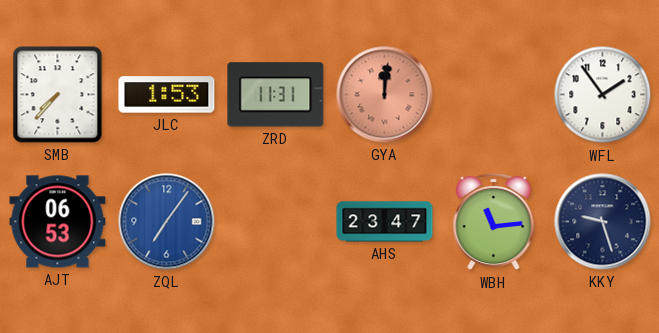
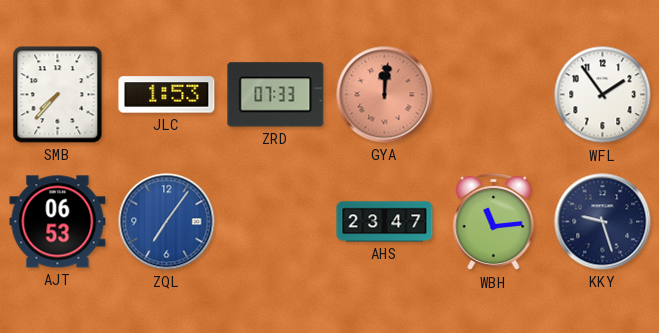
ZRD: 11:31 -> 07:33
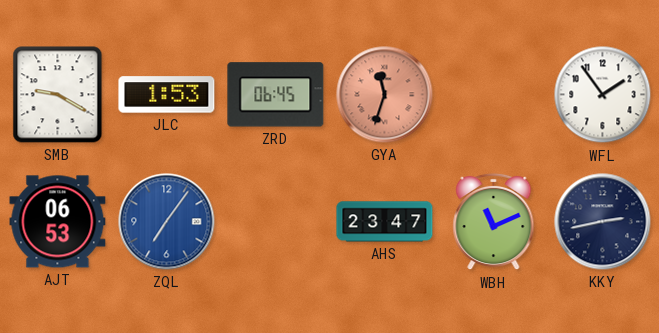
SMB: 7:37 -> 9:20
ZRD: 07:33 -> 06:45
GYA: 12:01 -> 11:33
WBH: 11:14 -> 11:11
KKY: 9:27 -> 2:43
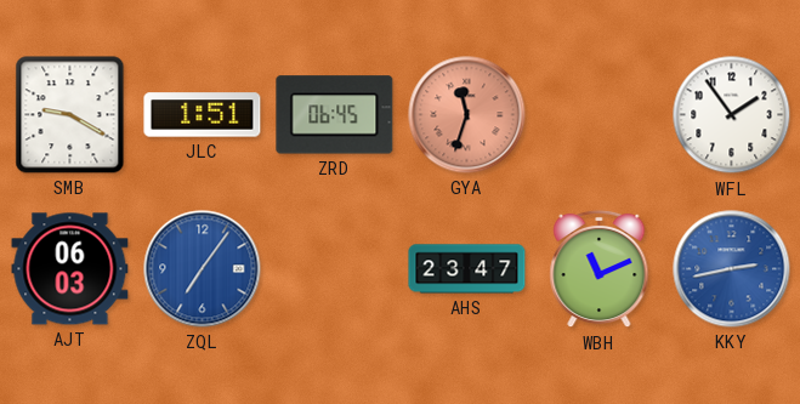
JLC: 1:53 -> 1:51
AJT: 06:53 -> 06:03
KKY dial: navy -> blue
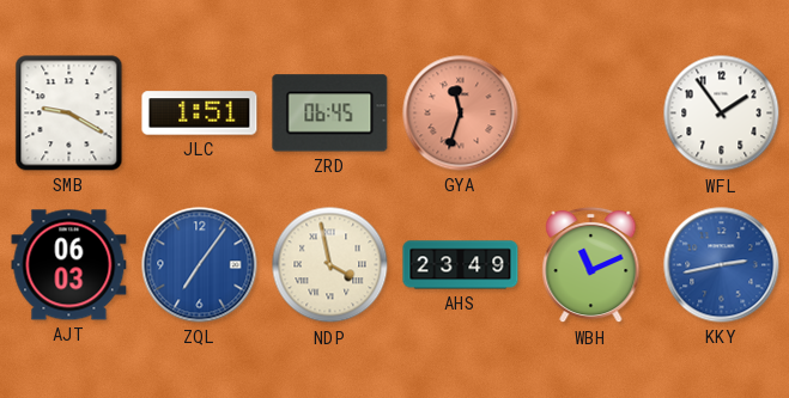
NDP: none -> 3:58
AHS: 23:47 -> 23:49
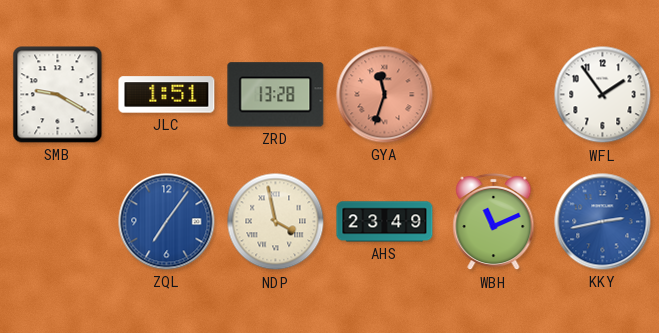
ZRD: 06:45 -> 13:28
AJT: 06:03 -> none
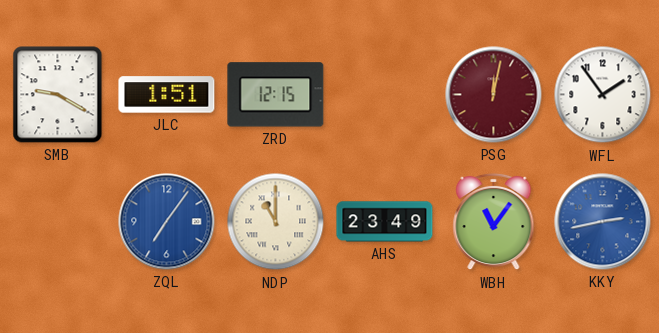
ZRD: 13:28 -> 12:15
GYA: 11:33 -> none
PSG: none -> 12:02
NDP: 3:58 -> 11:00
WBH: 11:11 -> 11:06
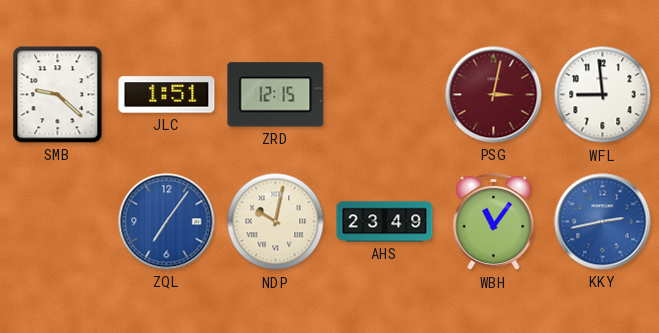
SMB: 9:20 -> 9:22
PSG: 12:02 -> 3:02
WFL: 1:54 -> 8:59
NDP: 11:00 -> 10:02
